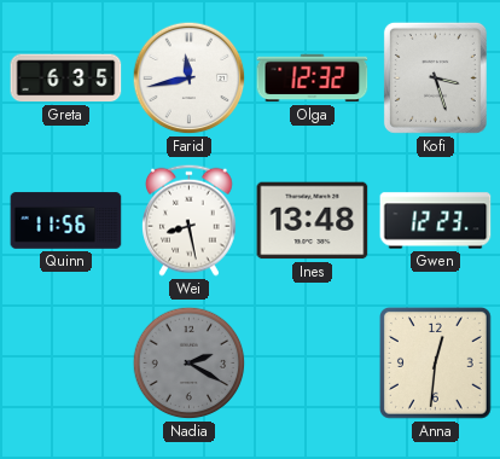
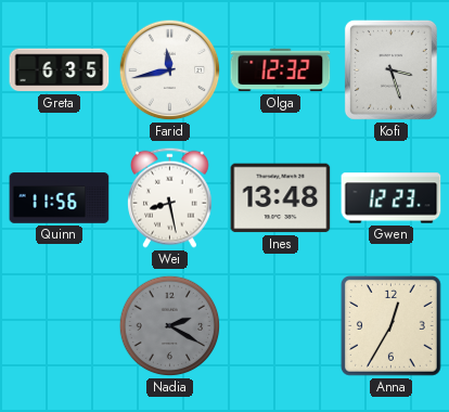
Anna: 12:31 -> 12:35
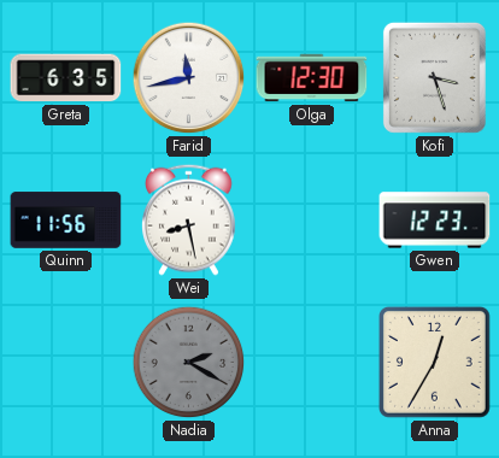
Olga: 12:32 -> 12:30
Ines: 13:48 -> none
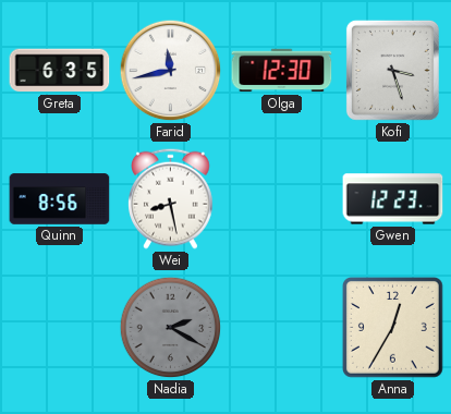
Quinn: 11:56 -> 8:56
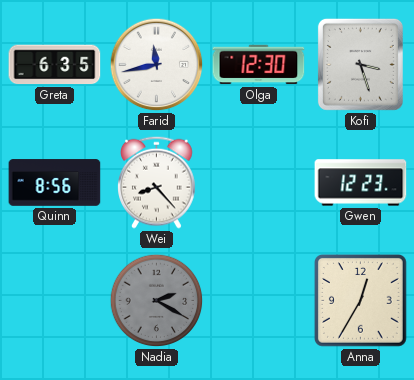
Wei: 8:28 -> 8:23
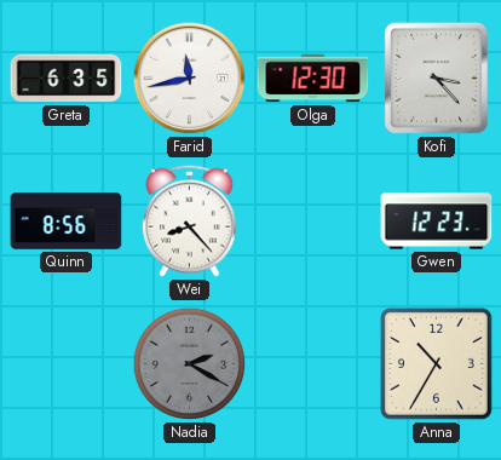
Kofi: 3:27 -> 3:23
Anna: 12:35 -> 10:35
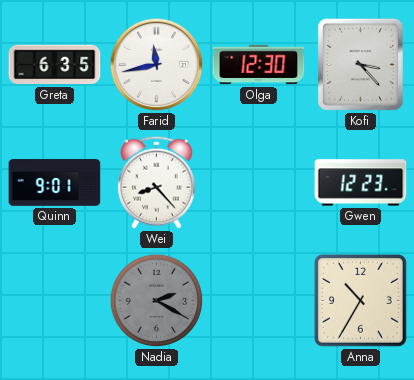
Quinn: 8:56 -> 9:01
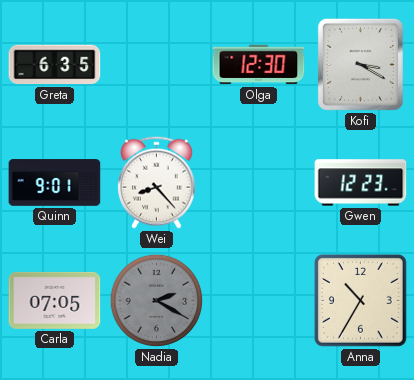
Farid: 11:43 -> none
Kofi: 3:23 -> 3:20
Carla: none -> 07:05
